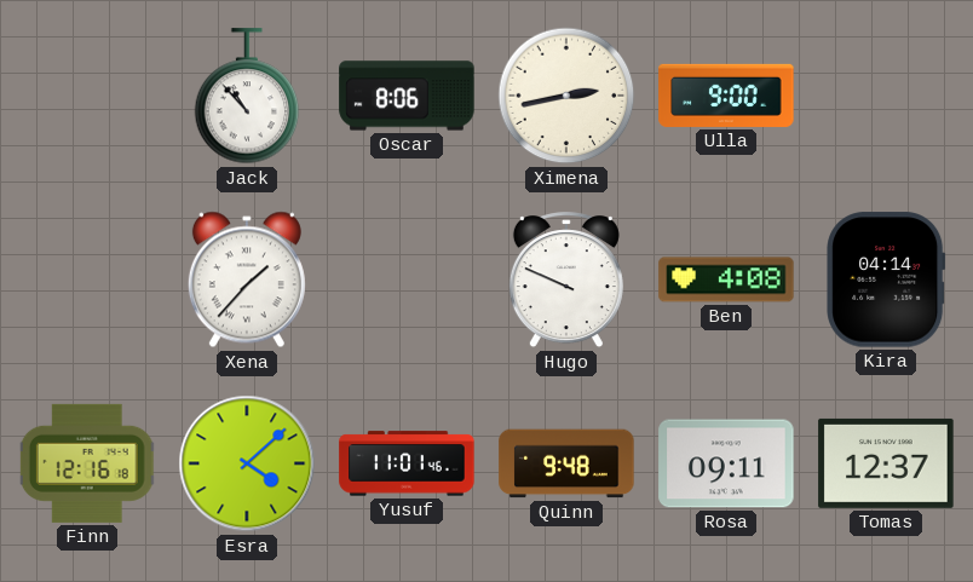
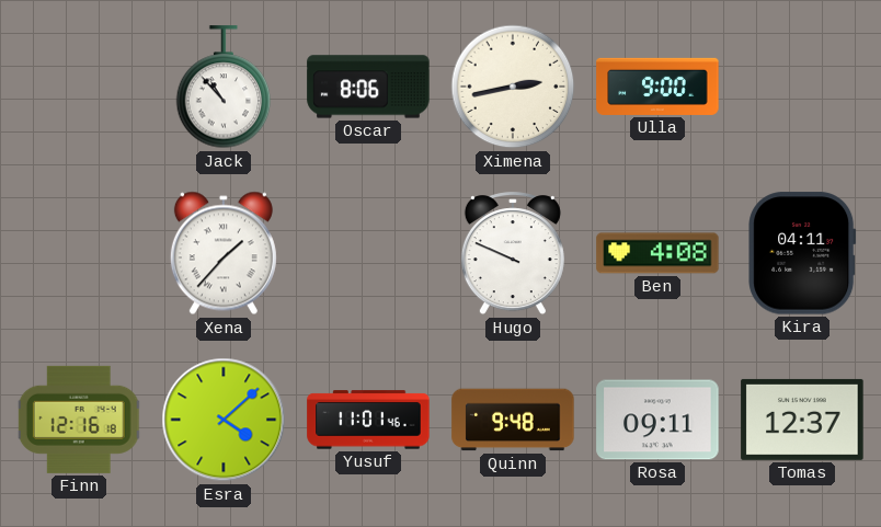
Kira: 04:14 -> 04:11
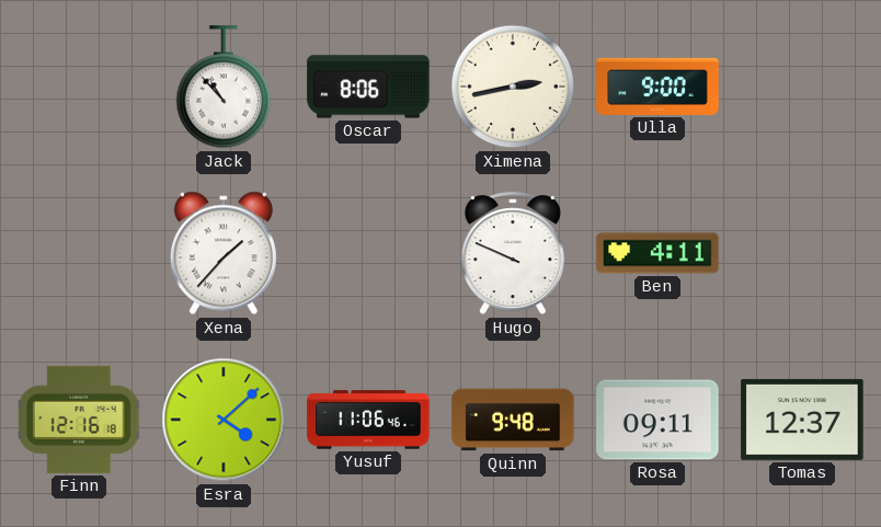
Ben: 4:08 -> 4:11
Kira: 04:11 -> none
Yusuf: 11:01 -> 11:06
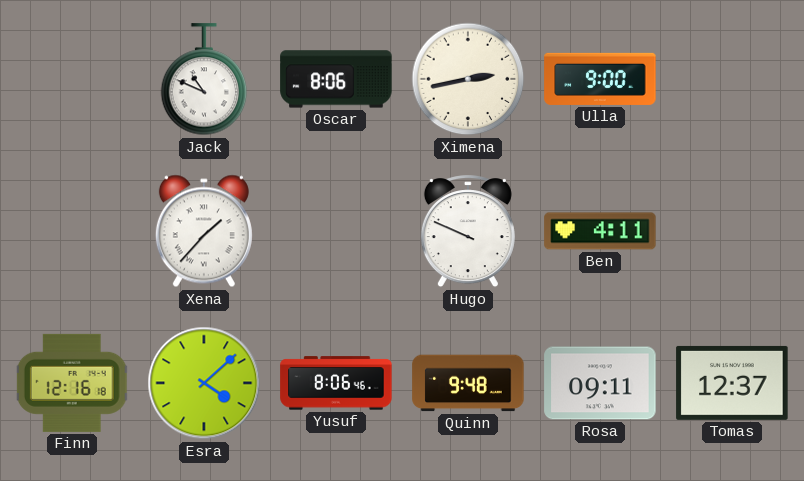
Jack: 10:53 -> 10:49
Yusuf: 11:06 -> 8:06
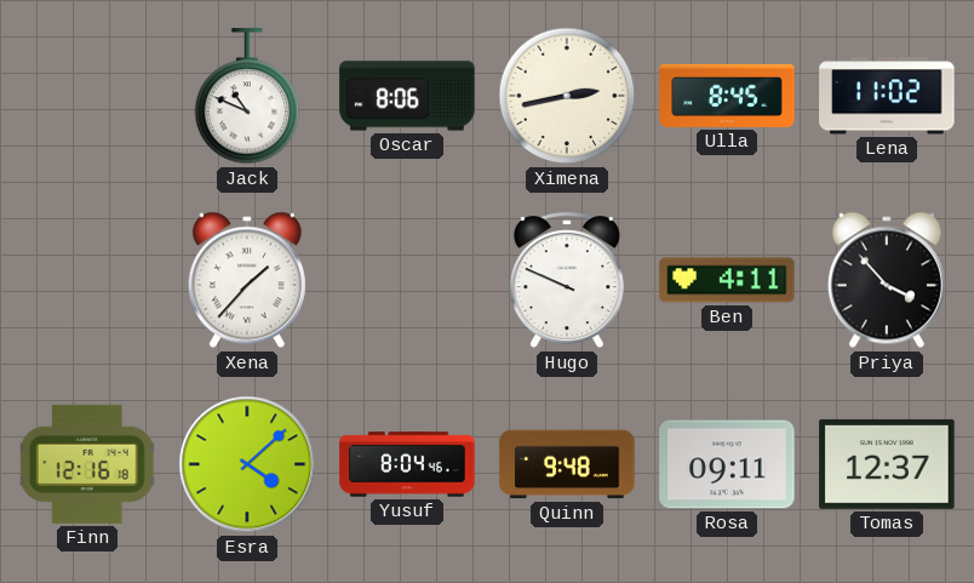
Ulla: 9:00 -> 8:45
Lena: none -> 11:02
Priya: none -> 3:53
Yusuf: 8:06 -> 8:04
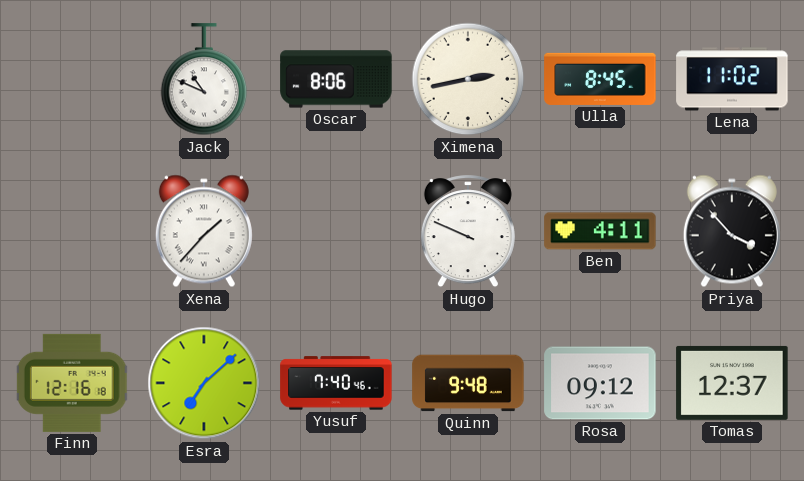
Esra: 4:08 -> 7:08
Yusuf: 8:04 -> 7:40
Rosa: 09:11 -> 09:12
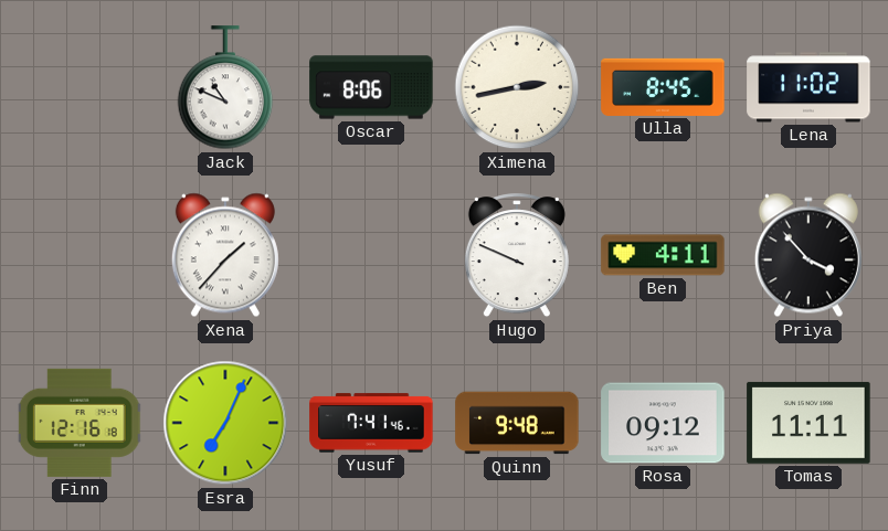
Esra: 7:08 -> 7:04
Yusuf: 7:40 -> 7:41
Tomas: 12:37 -> 11:11
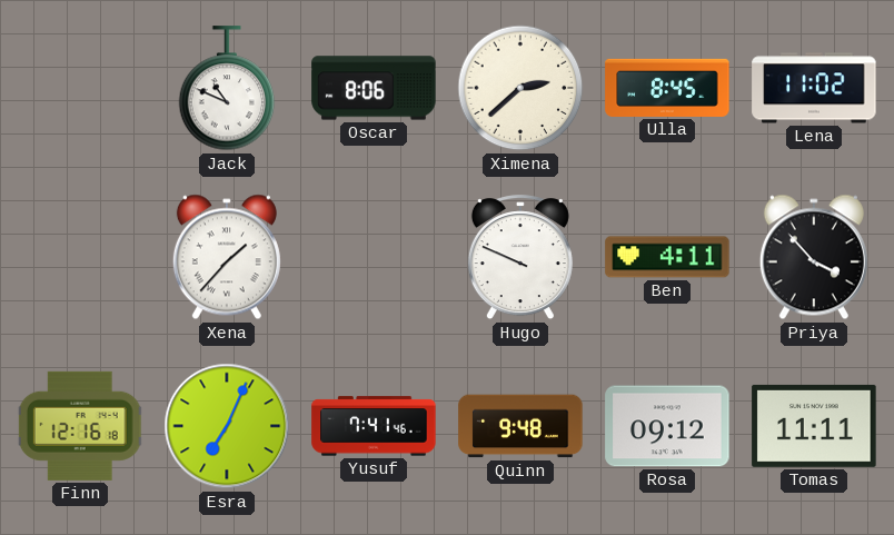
Ximena: 2:43 -> 2:38
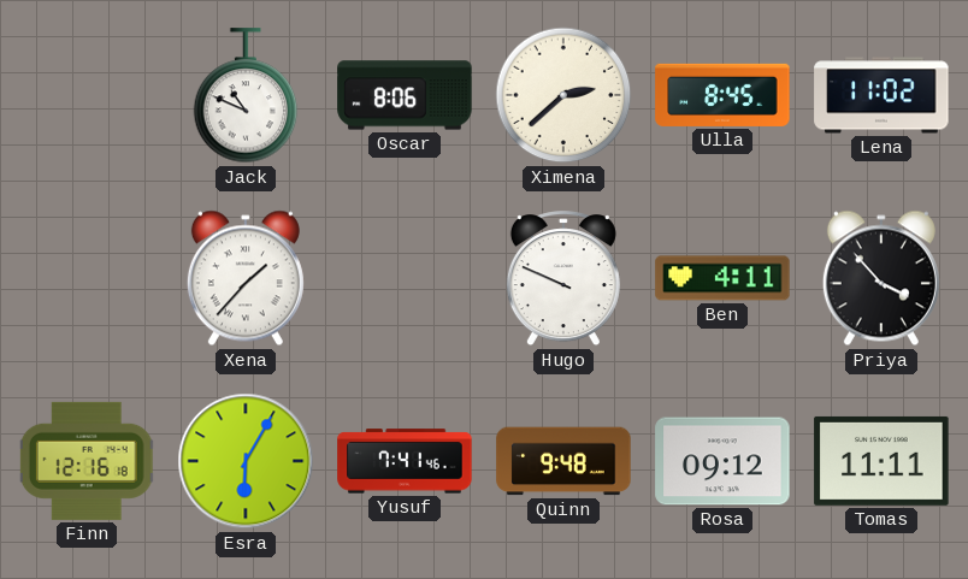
Esra: 7:04 -> 6:05
